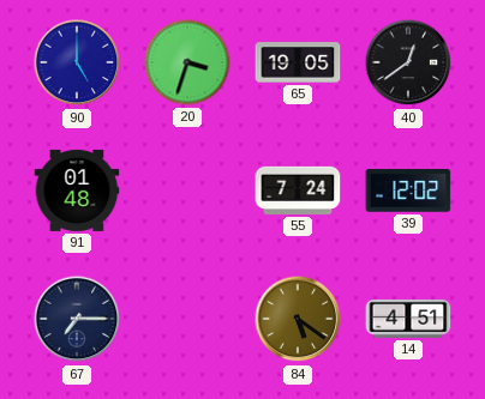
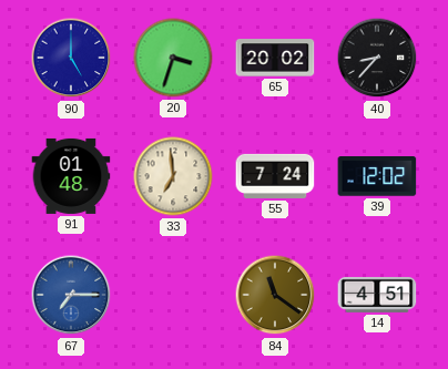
65: 19:05 -> 20:02
40: 12:39 -> 8:37
33: none -> 6:59
67 dial: navy -> blue
84: 5:21 -> 11:21
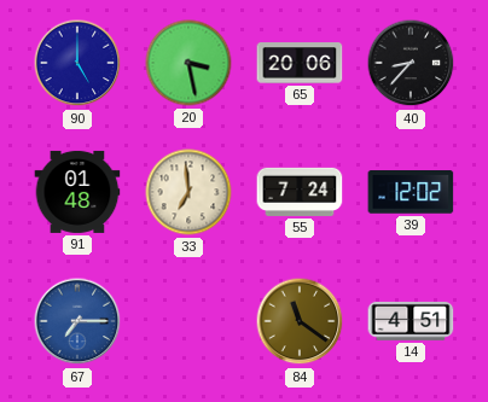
20: 3:33 -> 3:28
65: 20:02 -> 20:06
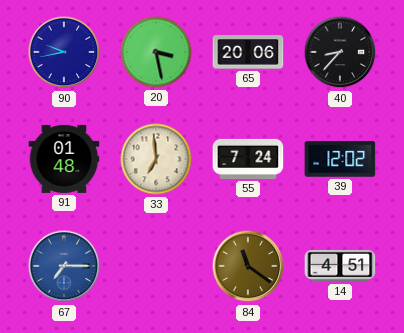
90: 5:00 -> 9:43
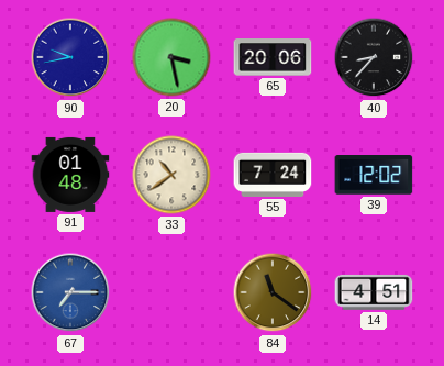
33: 6:59 -> 10:39
